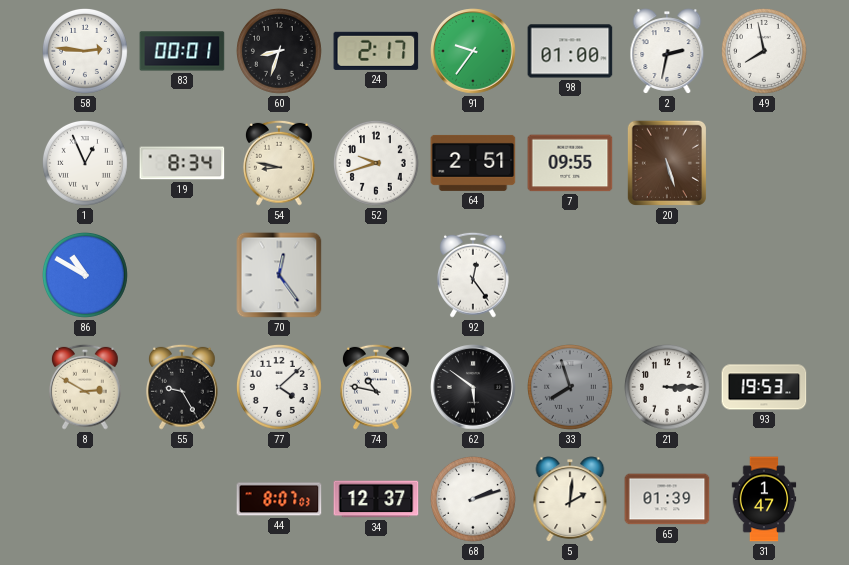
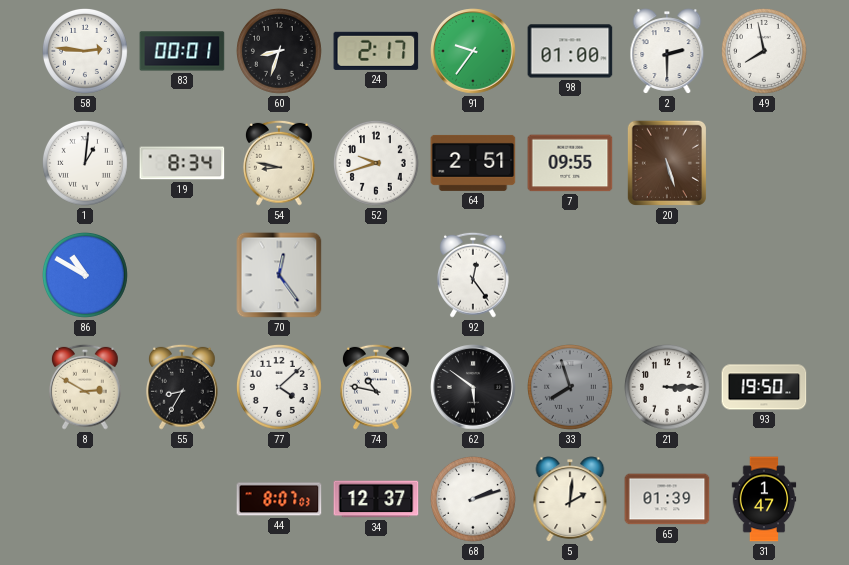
2: 2:32 -> 2:30
1: 12:56 -> 1:01
55: 9:25 -> 8:35
93: 19:53 -> 19:50
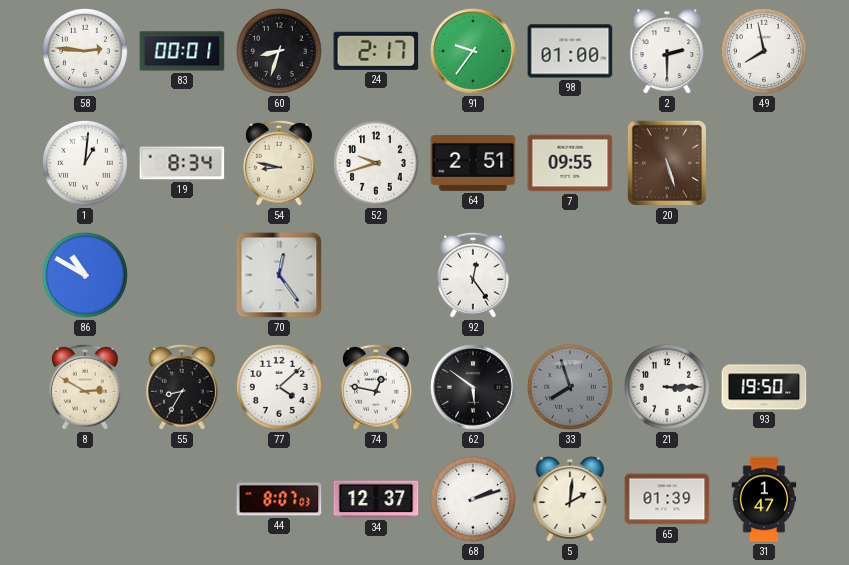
74: 10:47 -> 12:47
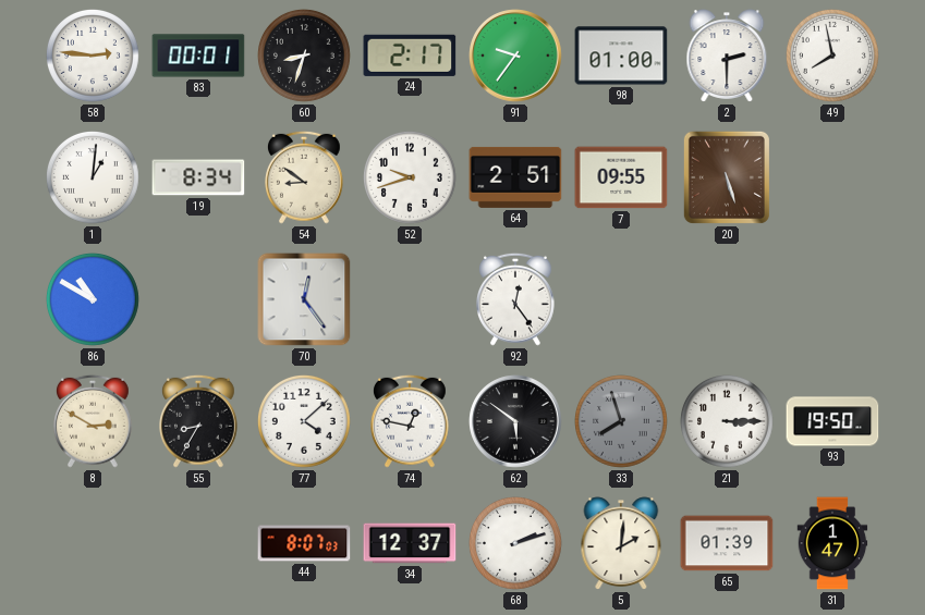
54: 8:47 -> 8:51
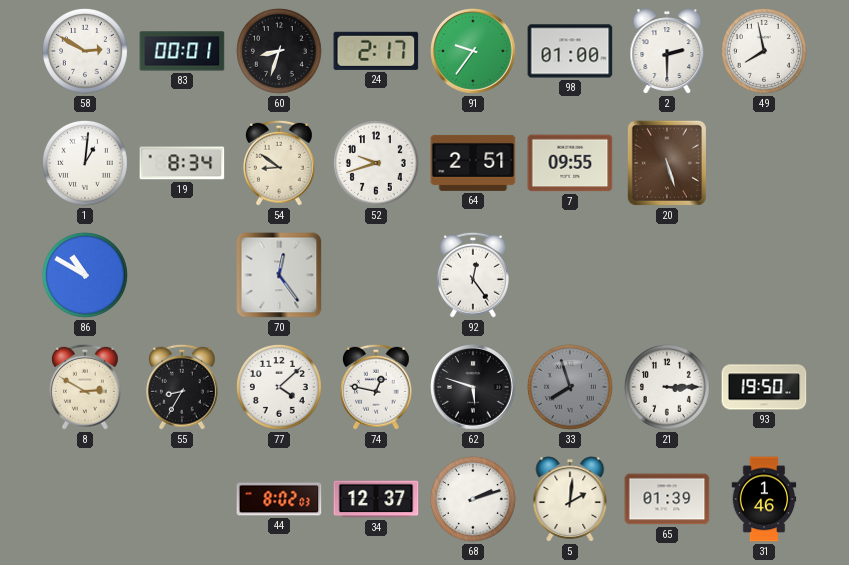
58: 2:46 -> 2:50
62: 5:51 -> 5:48
44: 8:07 -> 8:02
31: 1:47 -> 1:46
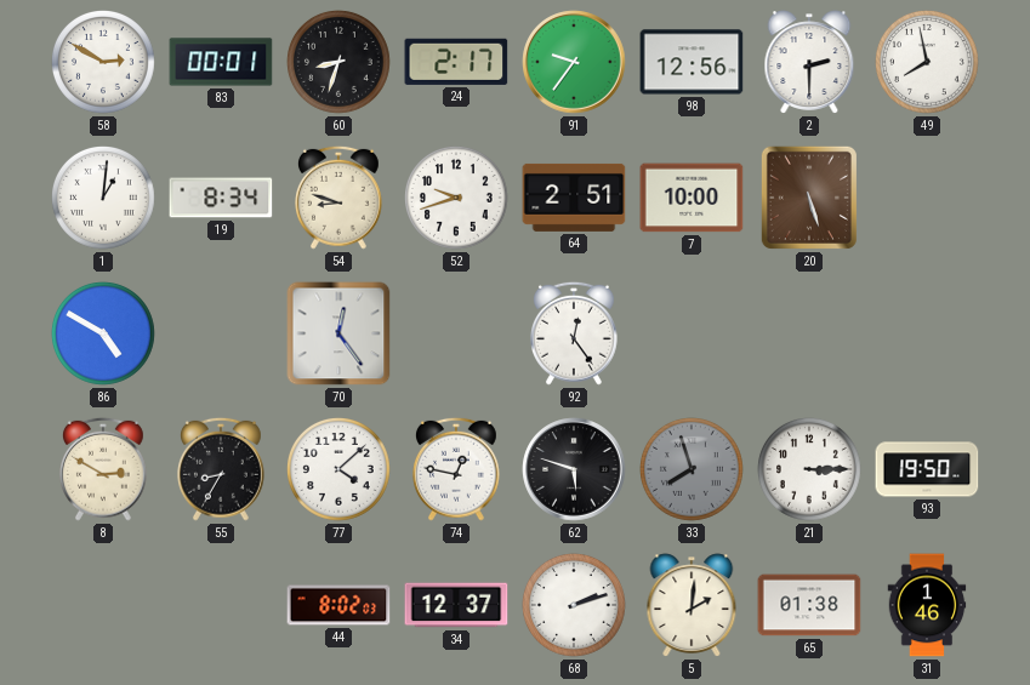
98: 01:00 -> 12:56
54: 8:51 -> 8:48
7: 09:55 -> 10:00
86: 10:50 -> 4:50
65: 01:39 -> 01:38
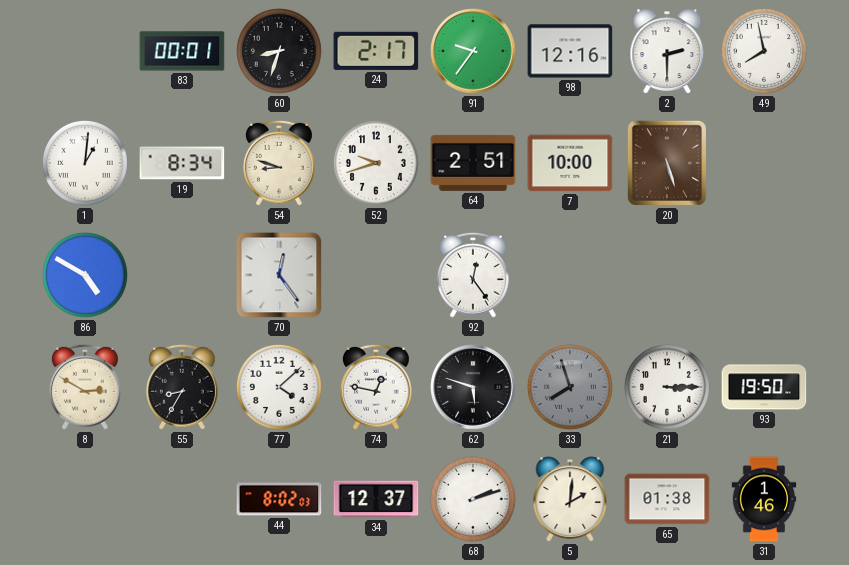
58: 2:50 -> none
98: 12:56 -> 12:16
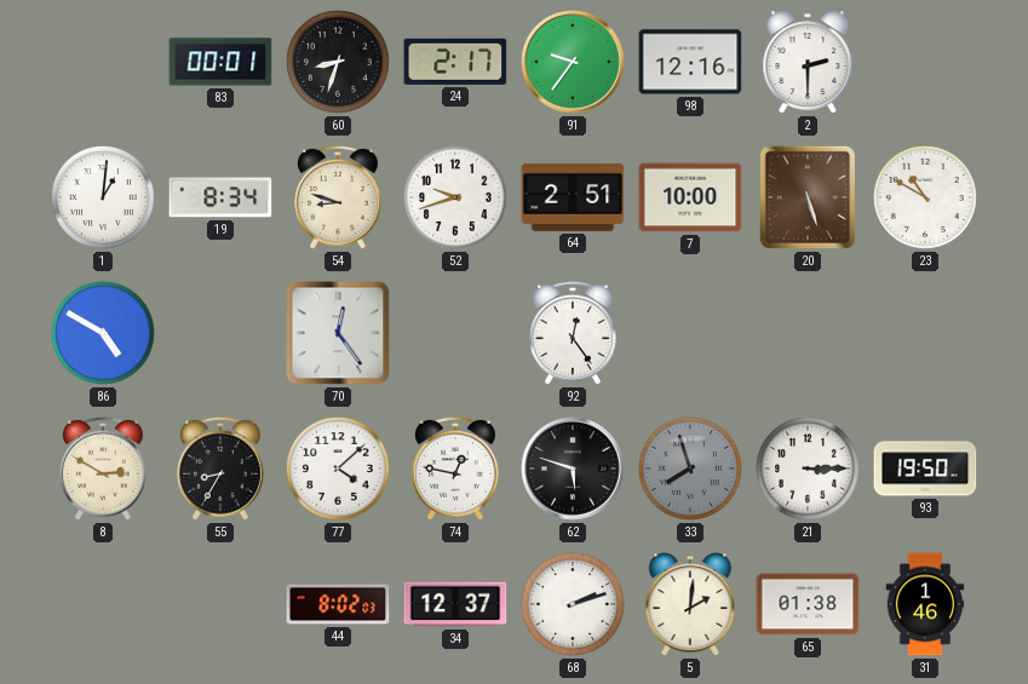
49: 7:58 -> none
23: none -> 10:50
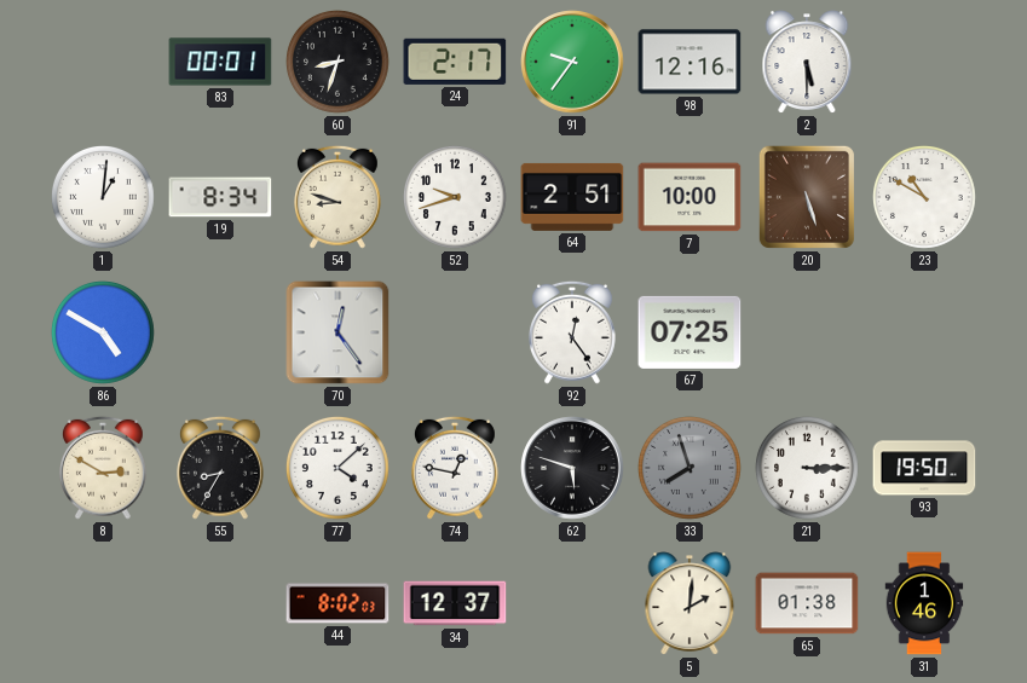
2: 2:30 -> 5:30
67: none -> 07:25
68: 2:12 -> none
